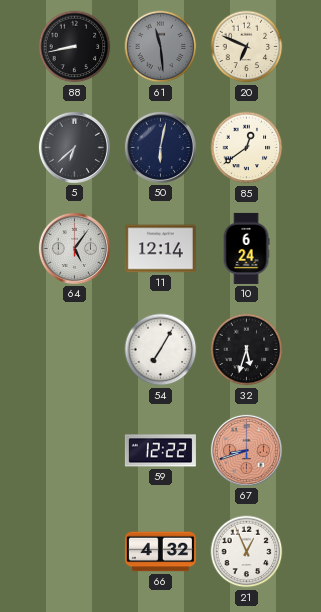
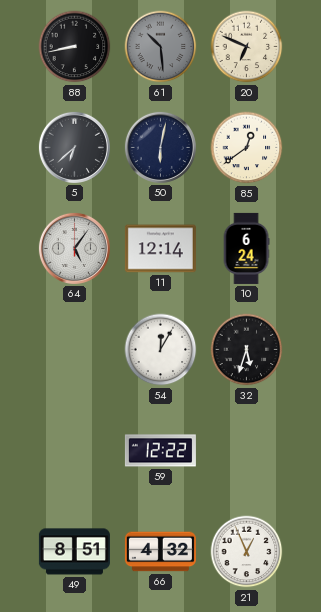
61: 11:29 -> 10:29
54: 7:05 -> 12:05
67: 8:42 -> none
49: none -> 8:51
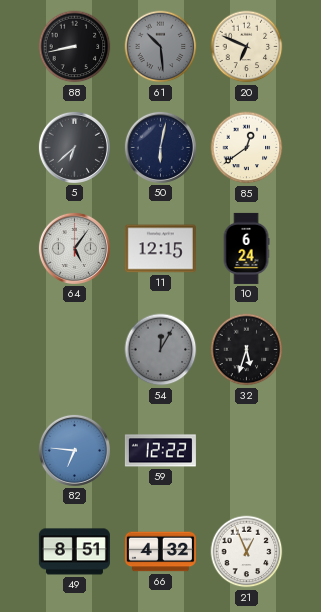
11: 12:14 -> 12:15
54 dial: white -> grey
82: none -> 6:46
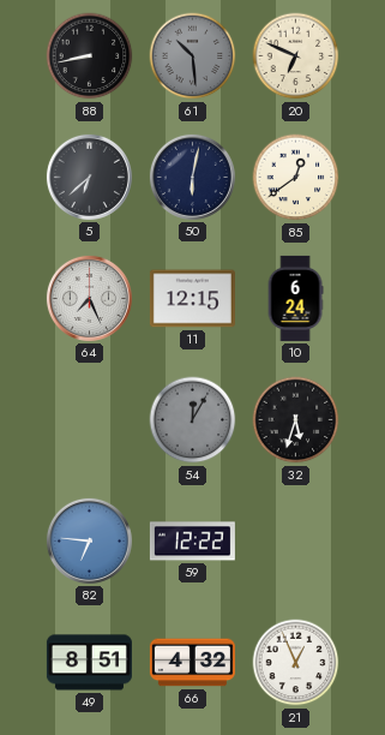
64: 5:06 -> 7:26
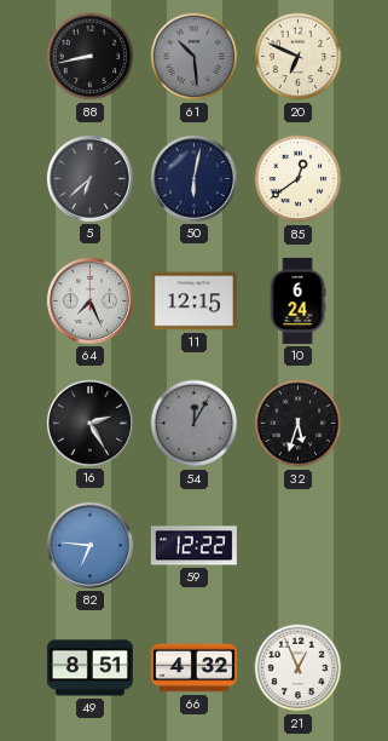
16: none -> 2:25
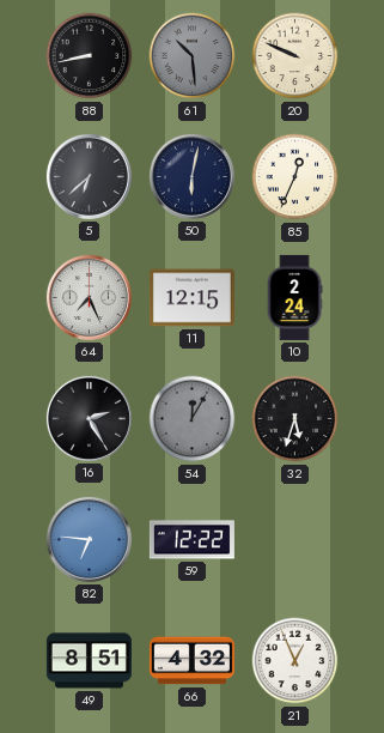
20: 6:49 -> 9:49
85: 12:39 -> 12:34
10: 6:24 -> 2:24
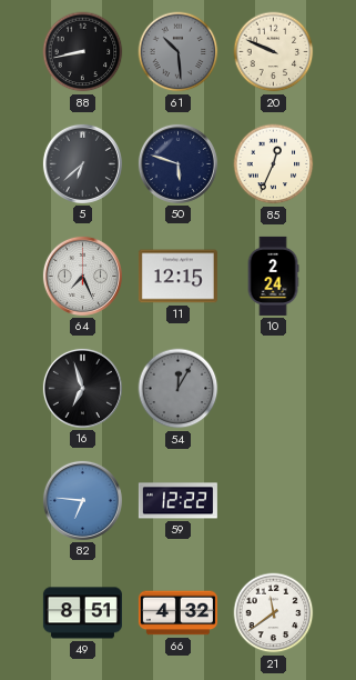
50: 6:02 -> 5:48
16: 2:25 -> 6:57
32: 5:33 -> none
21: 12:56 -> 11:39
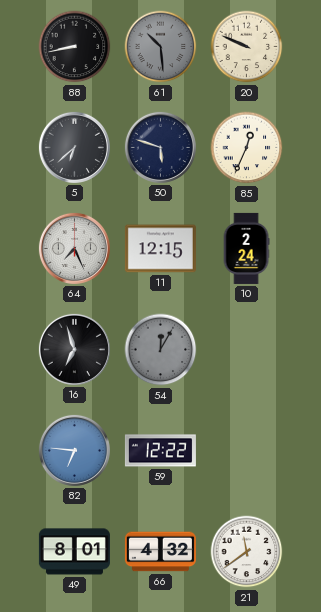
49: 8:51 -> 8:01
